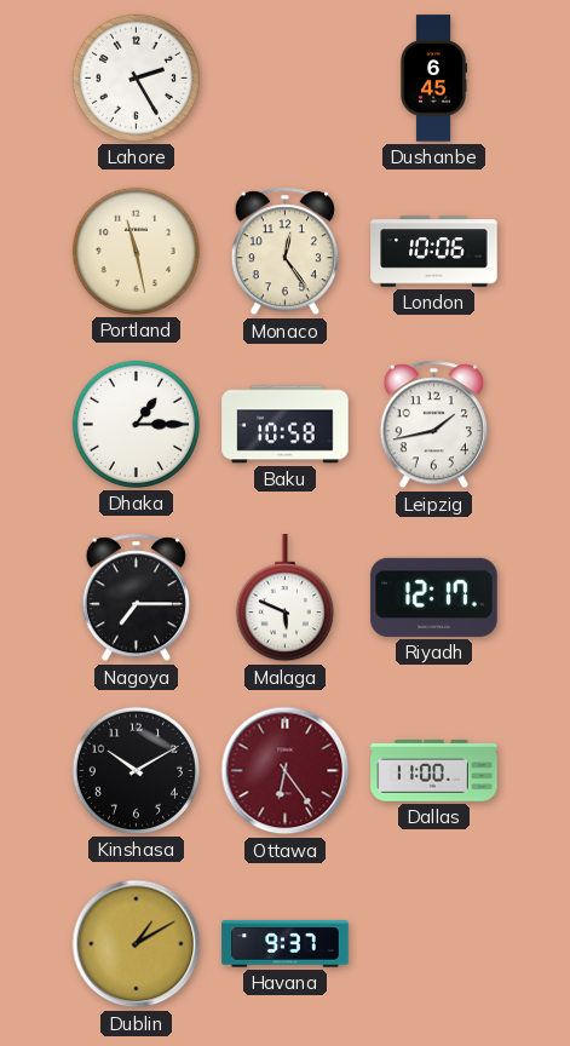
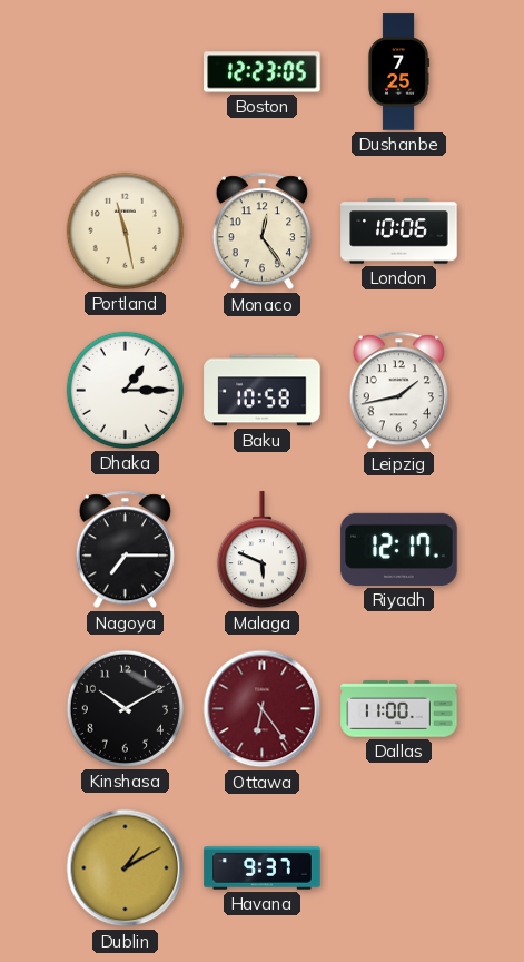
Lahore: 2:25 -> none
Boston: none -> 12:23
Dushanbe: 6:45 -> 7:25
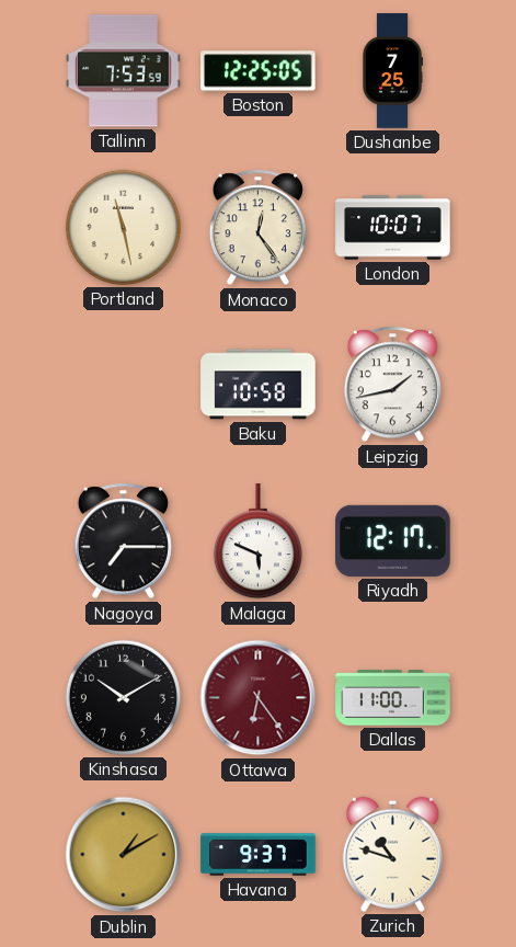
Tallinn: none -> 7:53
Boston: 12:23 -> 12:25
London: 10:06 -> 10:07
Dhaka: 1:15 -> none
Zurich: none -> 10:48
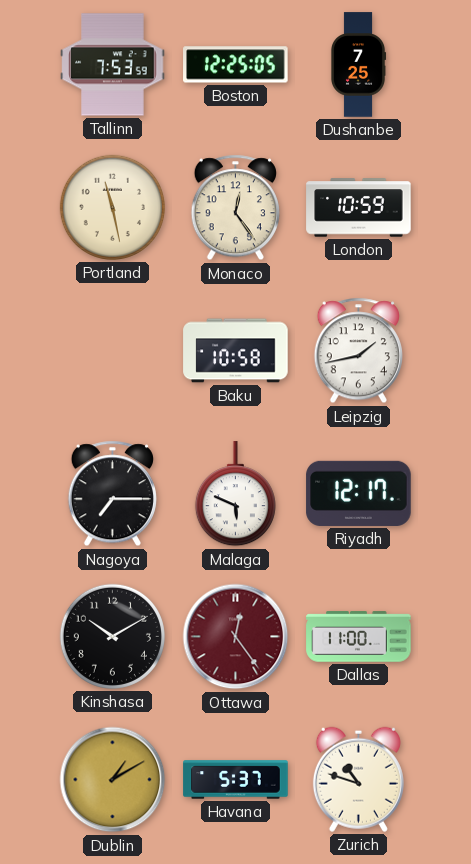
London: 10:07 -> 10:59
Ottawa: 6:24 -> 12:24
Havana: 9:37 -> 5:37
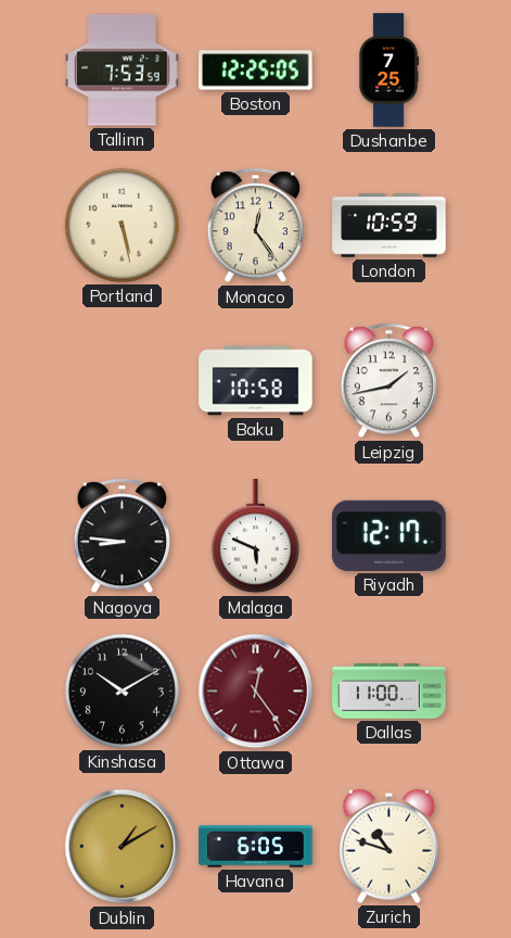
Portland: 11:28 -> 5:28
Nagoya: 7:15 -> 8:46
Havana: 5:37 -> 6:05
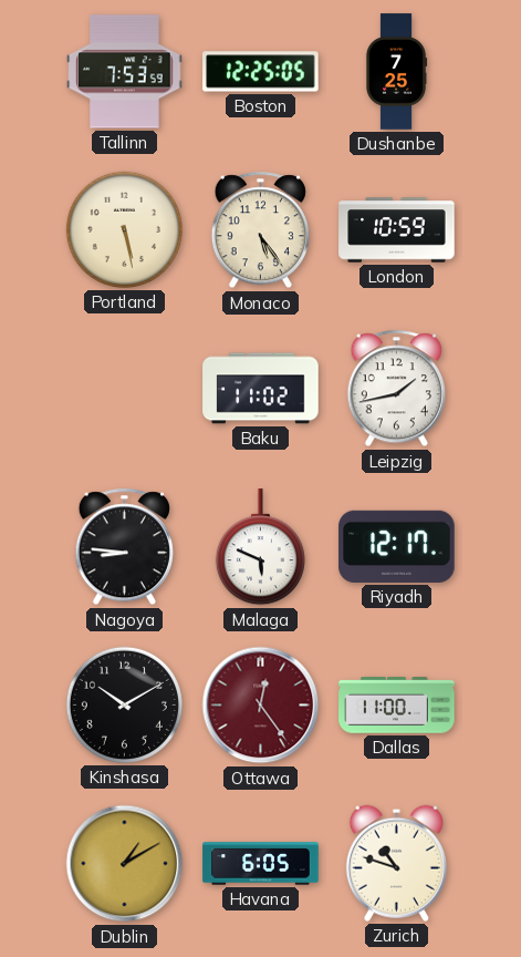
Monaco: 12:24 -> 5:24
Baku: 10:58 -> 11:02
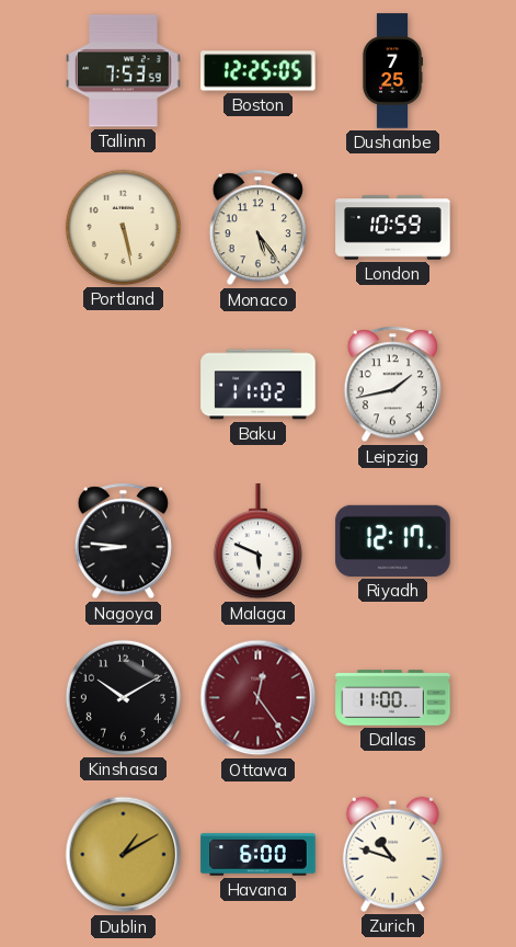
Havana: 6:05 -> 6:00
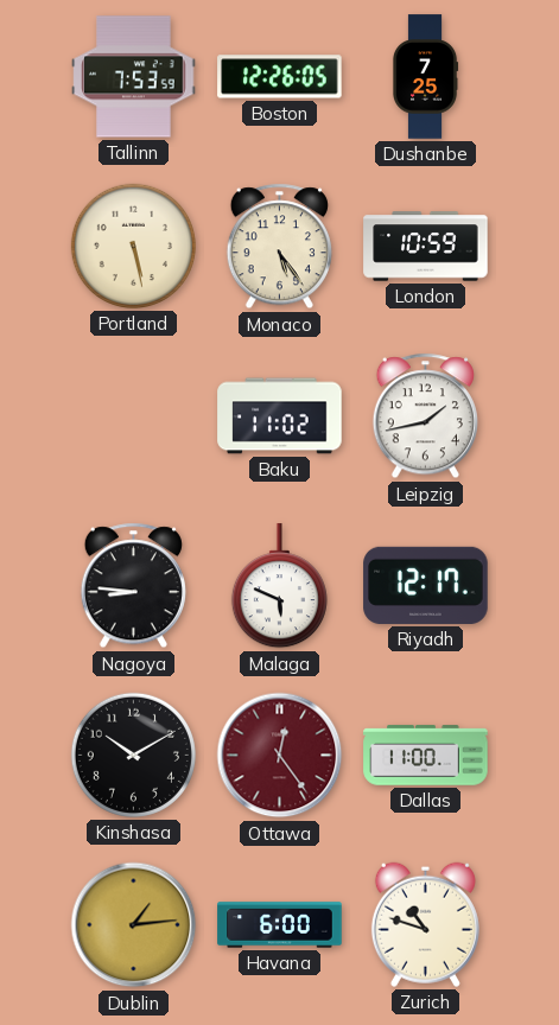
Boston: 12:25 -> 12:26
Dublin: 1:10 -> 1:14
